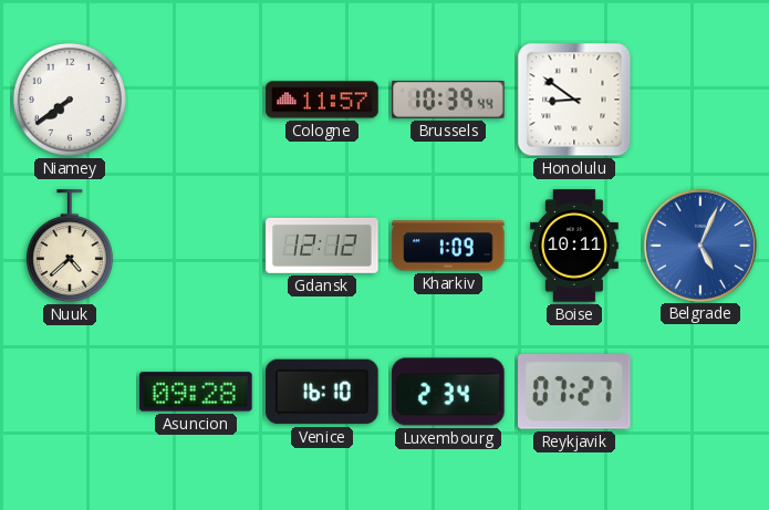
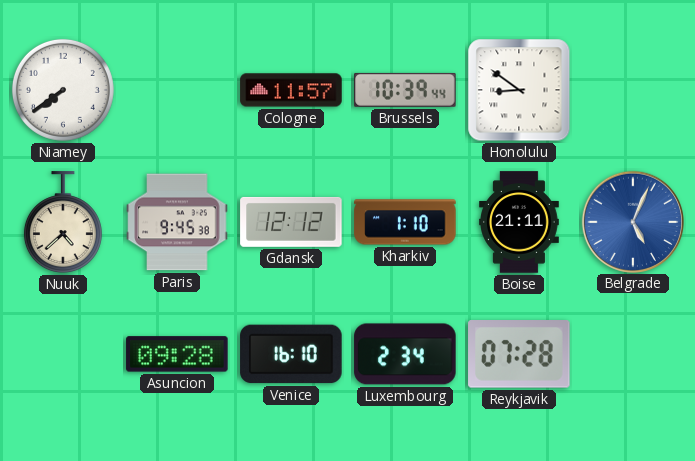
Paris: none -> 9:45
Kharkiv: 1:09 -> 1:10
Boise: 10:11 -> 21:11
Reykjavik: 07:27 -> 07:28
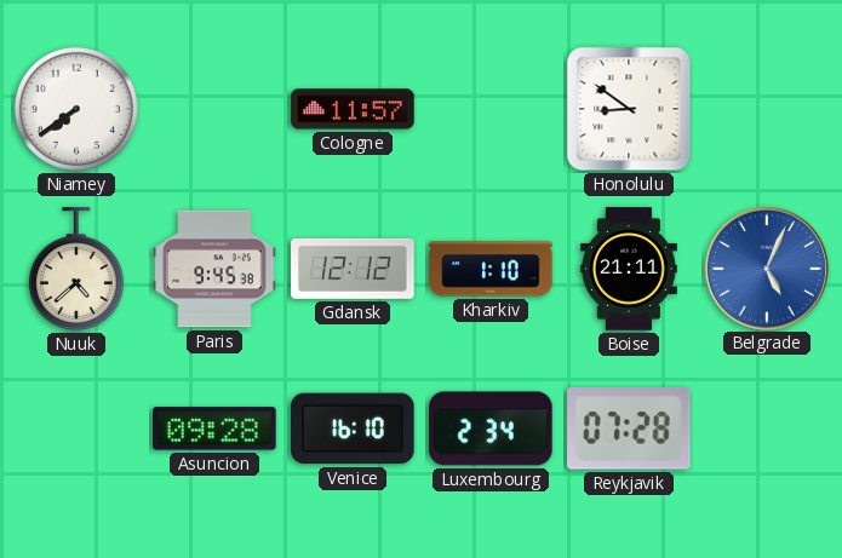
Brussels: 10:39 -> none
